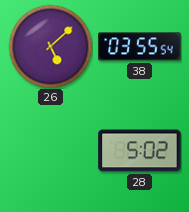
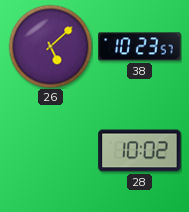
38: 03:55 -> 10:23
28: 5:02 -> 10:02
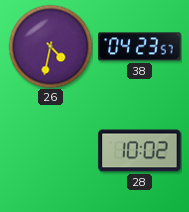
26: 5:08 -> 4:32
38: 10:23 -> 04:23
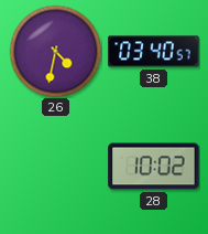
38: 04:23 -> 03:40
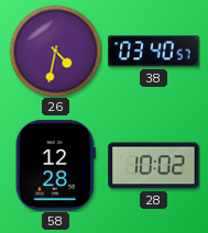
58: none -> 12:28
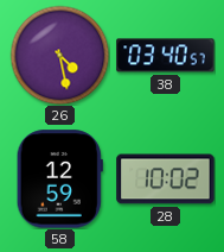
26: 4:32 -> 4:28
58: 12:28 -> 12:59
